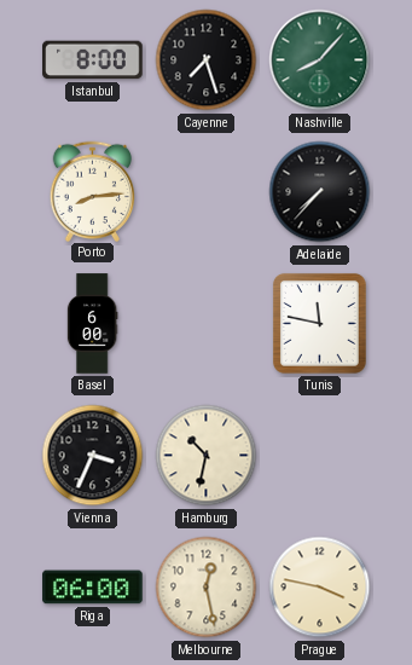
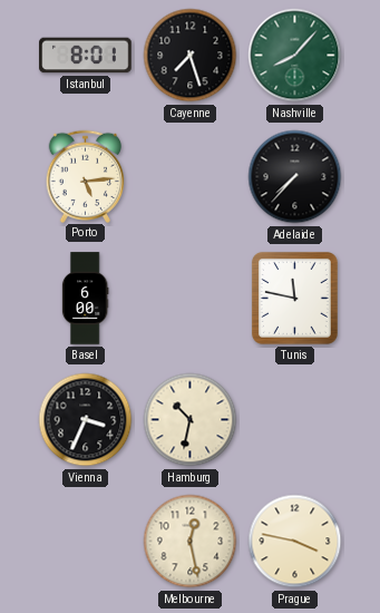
Istanbul: 8:00 -> 8:01
Porto: 8:14 -> 5:14
Riga: 06:00 -> none
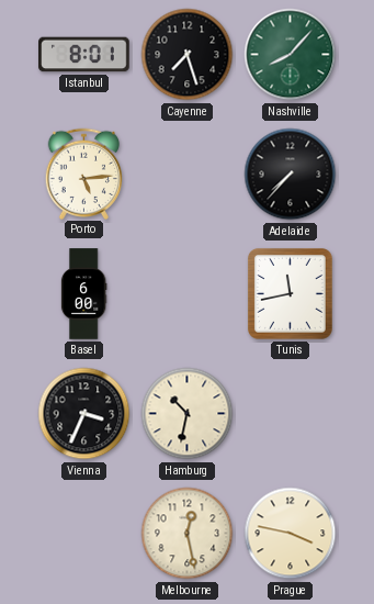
Tunis: 11:47 -> 11:43
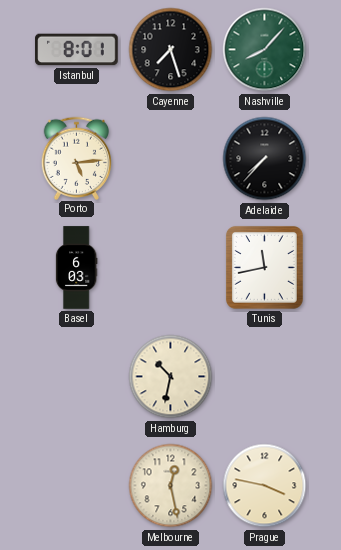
Basel: 6:00 -> 6:03
Vienna: 3:34 -> none
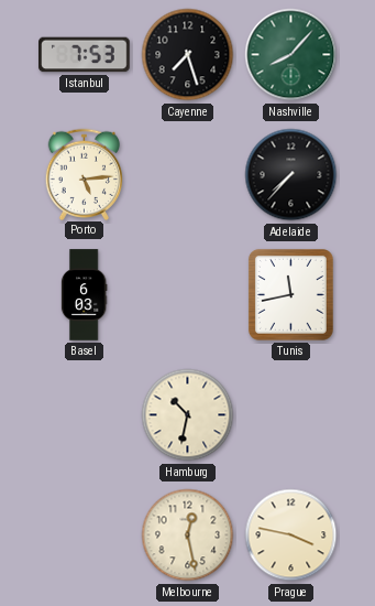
Istanbul: 8:01 -> 7:53
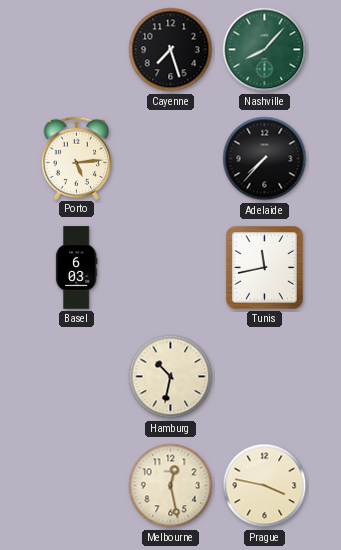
Istanbul: 7:53 -> none
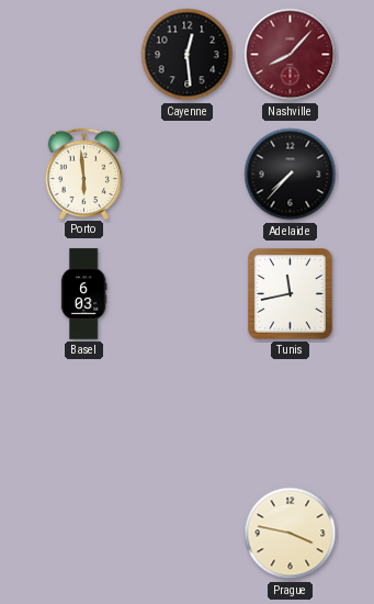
Cayenne: 7:27 -> 12:29
Nashville dial: green -> burgundy
Porto: 5:14 -> 5:59
Hamburg: 10:32 -> none
Melbourne: 12:28 -> none
